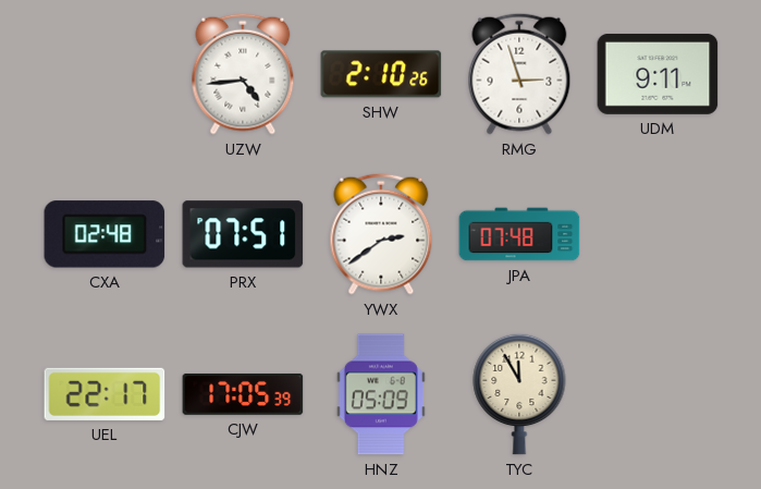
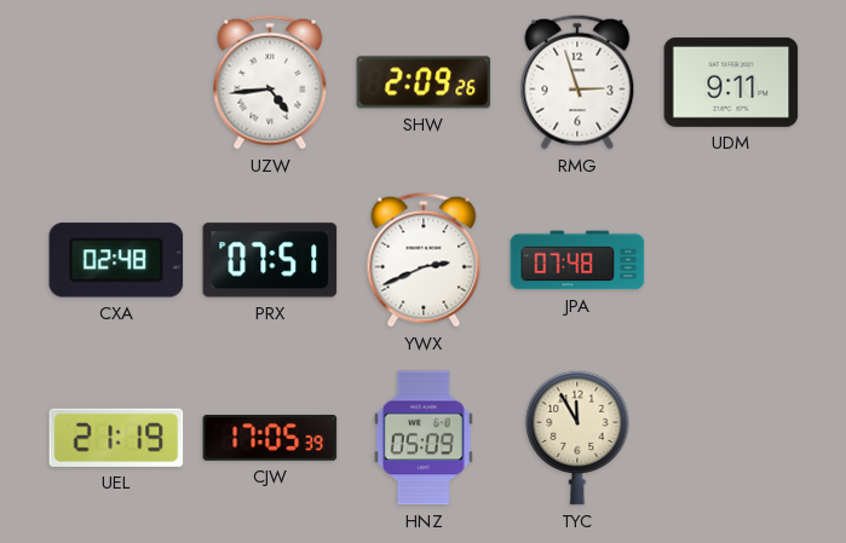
SHW: 2:10 -> 2:09
YWX: 2:39 -> 2:41
UEL: 22:17 -> 21:19
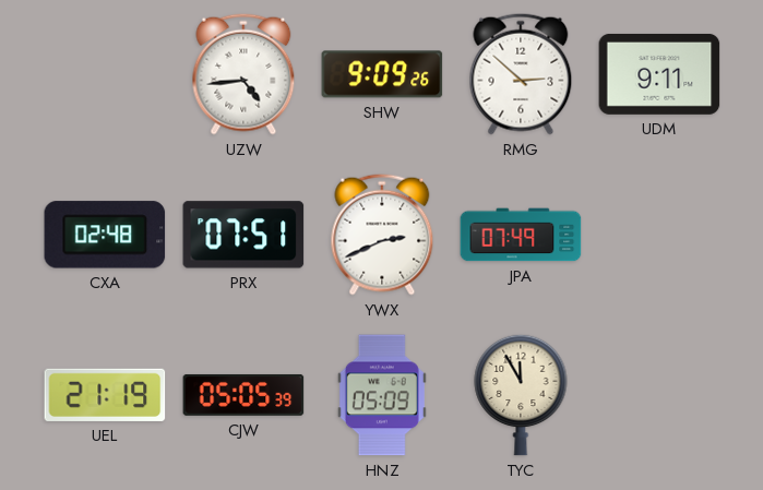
SHW: 2:09 -> 9:09
RMG: 2:57 -> 2:52
JPA: 07:48 -> 07:49
CJW: 17:05 -> 05:05
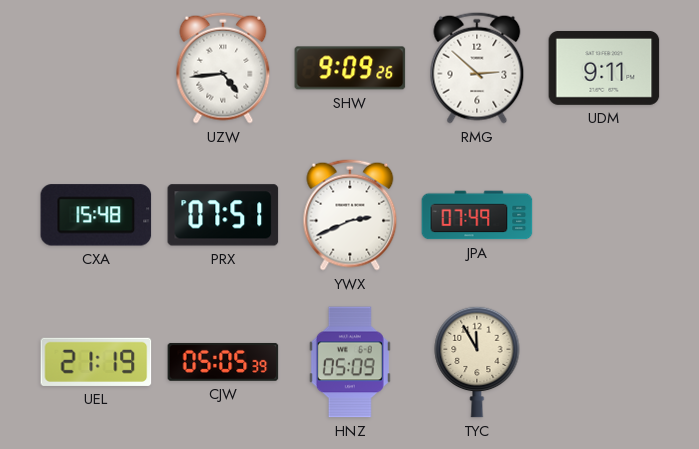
CXA: 02:48 -> 15:48
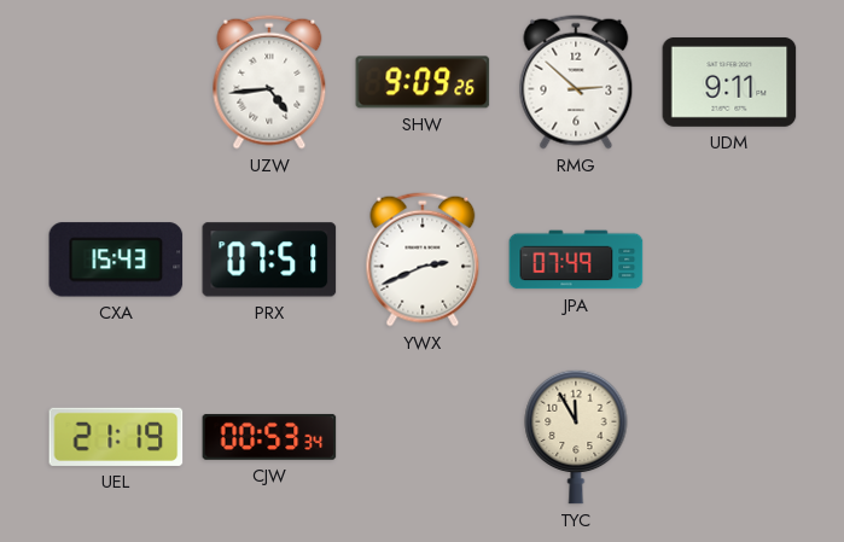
CXA: 15:48 -> 15:43
CJW: 05:05 -> 00:53
HNZ: 05:09 -> none
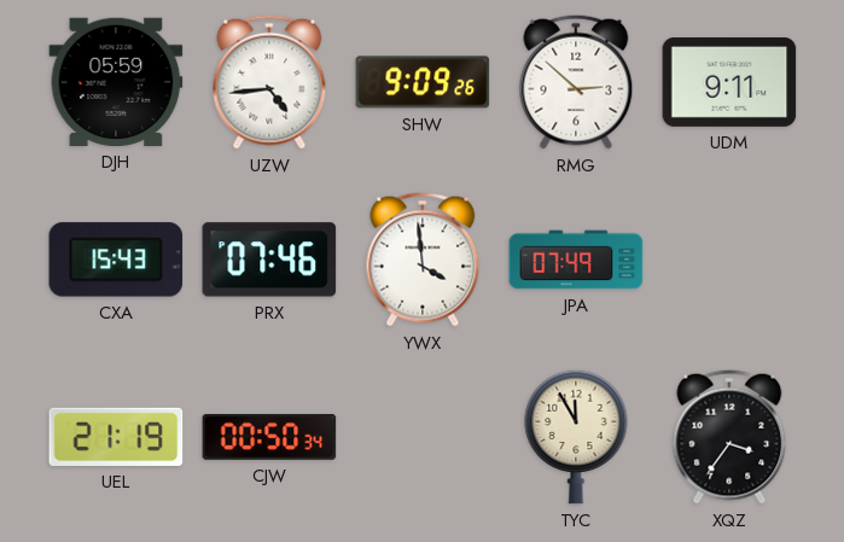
DJH: none -> 05:59
PRX: 07:51 -> 07:46
YWX: 2:41 -> 3:59
CJW: 00:53 -> 00:50
XQZ: none -> 3:36
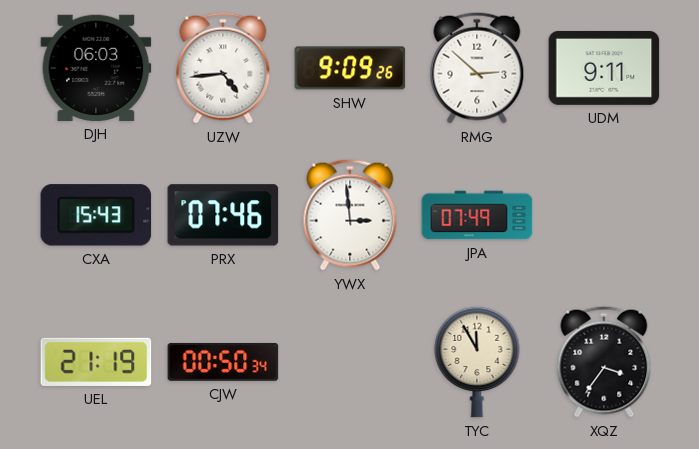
DJH: 05:59 -> 06:03
YWX: 3:59 -> 2:59
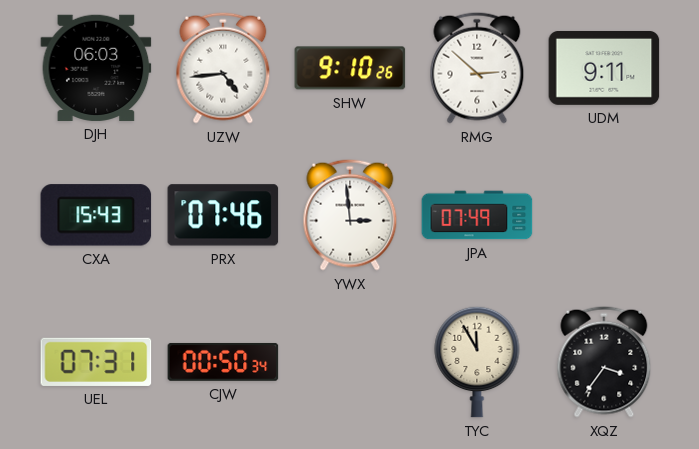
SHW: 9:09 -> 9:10
UEL: 21:19 -> 07:31
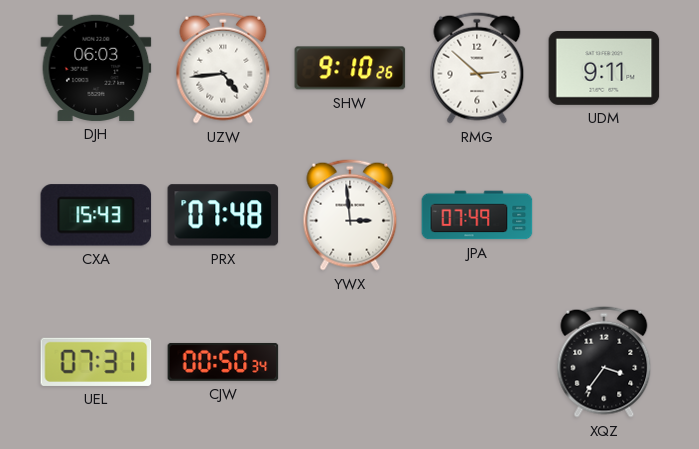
PRX: 07:46 -> 07:48
TYC: 11:55 -> none
